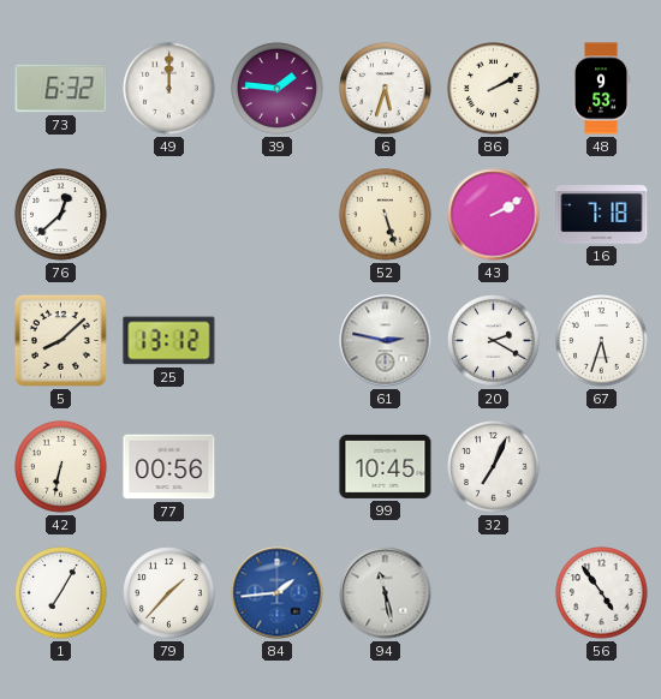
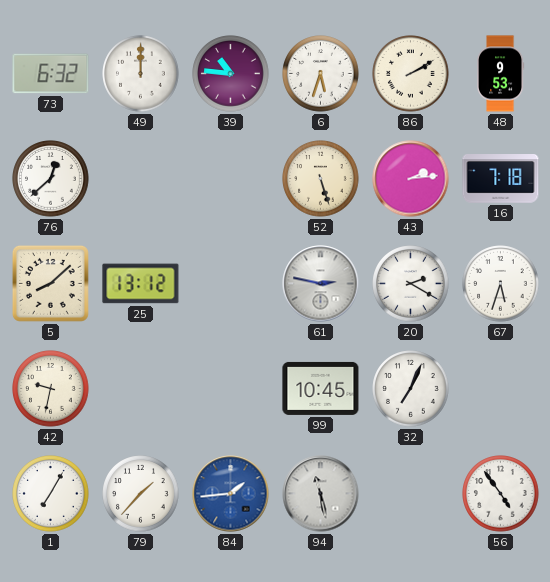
39: 1:46 -> 10:46
43: 2:10 -> 2:14
42: 6:32 -> 9:32
77: 00:56 -> none
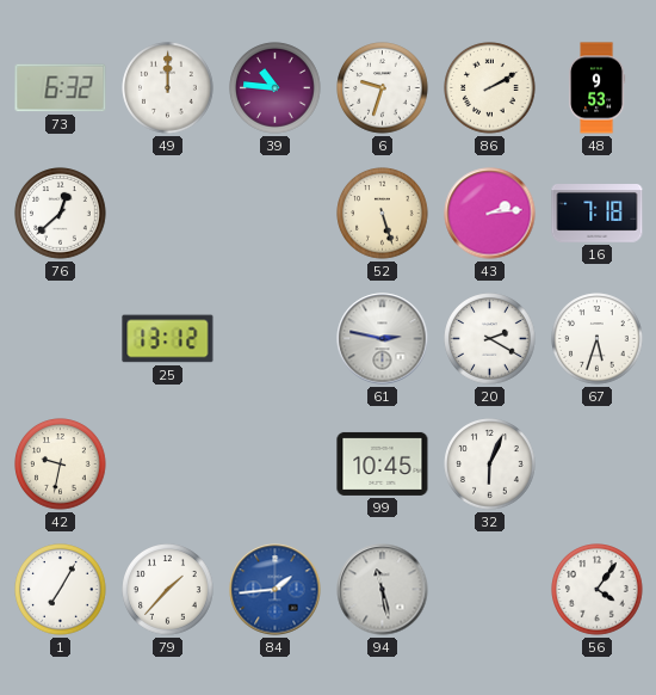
6: 5:33 -> 9:33
5: 8:08 -> none
32: 7:04 -> 6:04
56: 4:54 -> 4:06
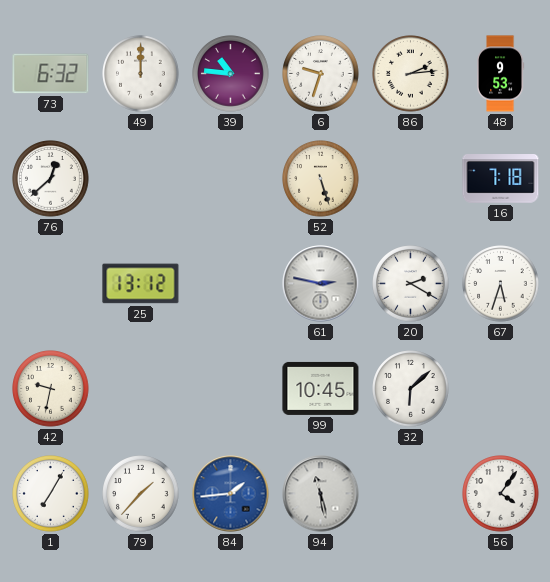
86: 2:10 -> 2:14
43: 2:14 -> none
32: 6:04 -> 6:08
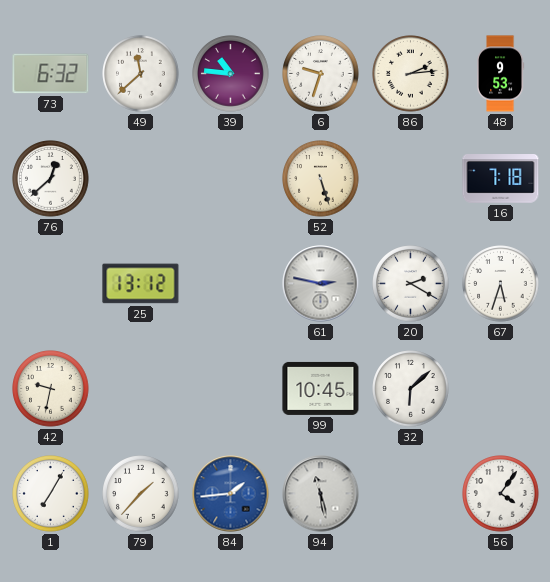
49: 12:00 -> 11:38
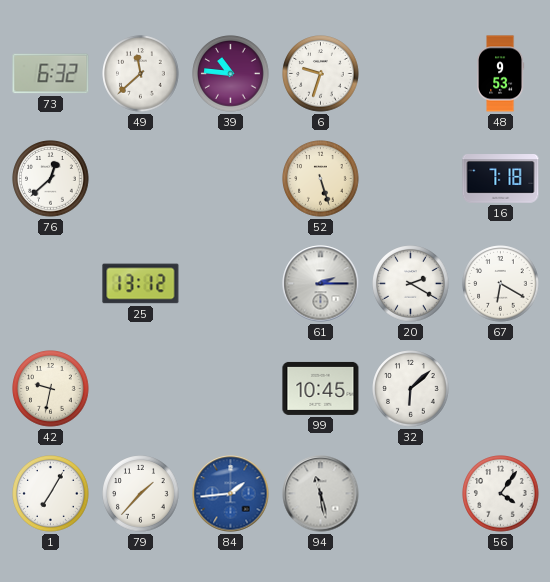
86: 2:14 -> none
61: 2:47 -> 2:15
67: 5:33 -> 6:20
